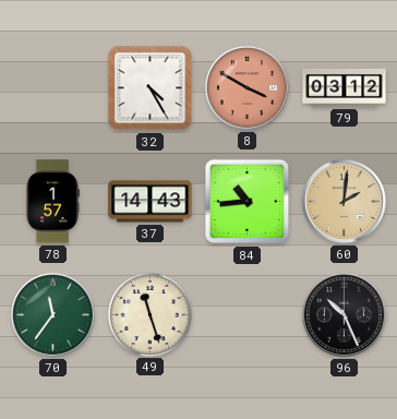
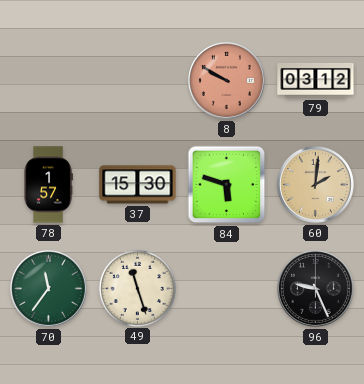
32: 4:25 -> none
8: 3:50 -> 9:50
37: 14:43 -> 15:30
84: 10:44 -> 5:48
96: 10:26 -> 9:26
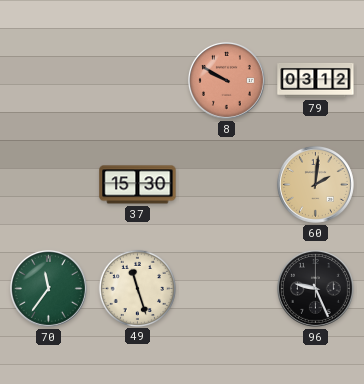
78: 1:57 -> none
84: 5:48 -> none
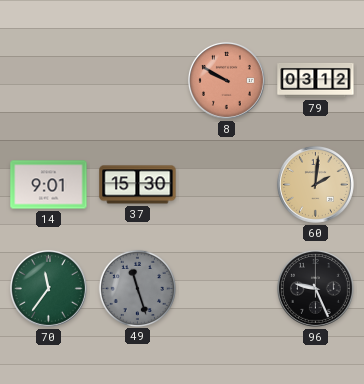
14: none -> 9:01
49 dial: cream -> grey
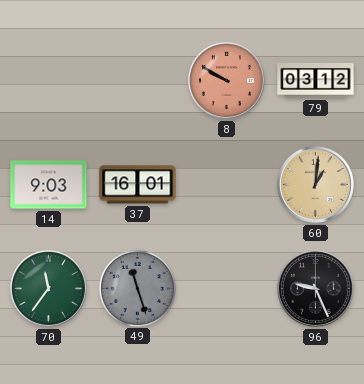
14: 9:01 -> 9:03
37: 15:30 -> 16:01
60: 2:01 -> 1:01
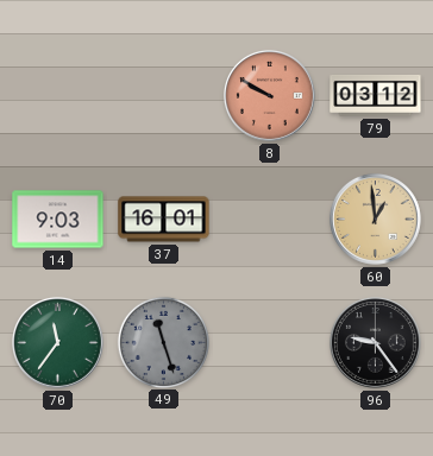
60: 1:01 -> 12:59
96: 9:26 -> 9:24
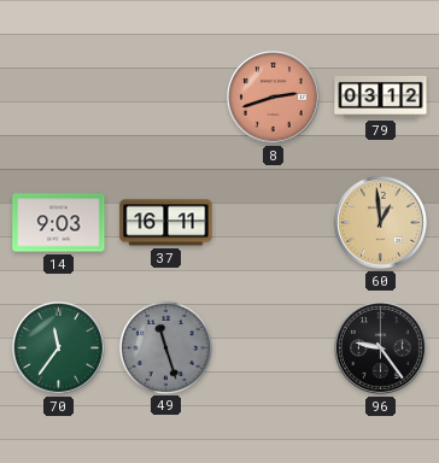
8: 9:50 -> 2:42
37: 16:01 -> 16:11
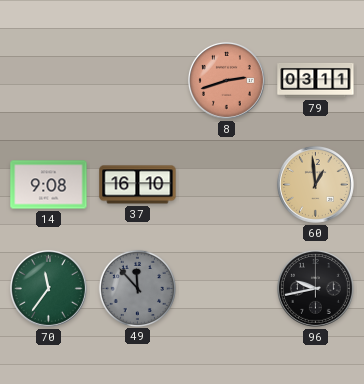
79: 03:12 -> 03:11
14: 9:03 -> 9:08
37: 16:11 -> 16:10
49: 11:27 -> 11:53
96: 9:24 -> 9:43
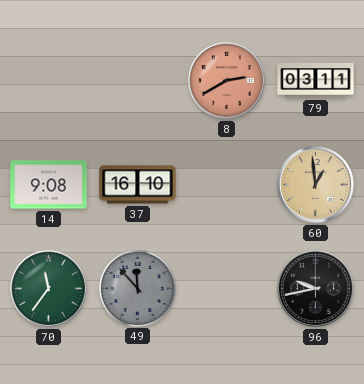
8: 2:42 -> 2:40
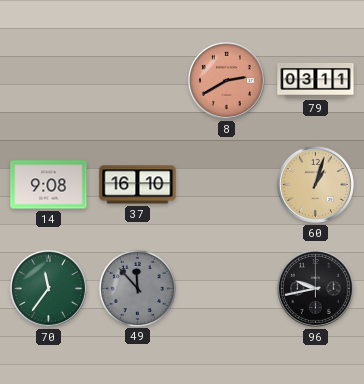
60: 12:59 -> 1:03
